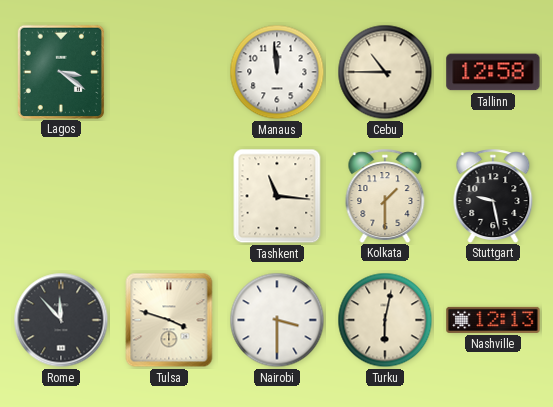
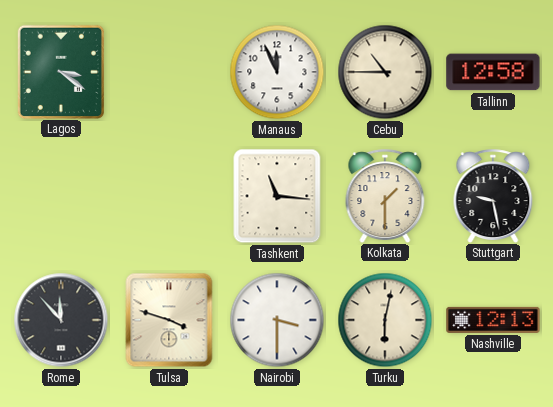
Manaus: 11:59 -> 11:56
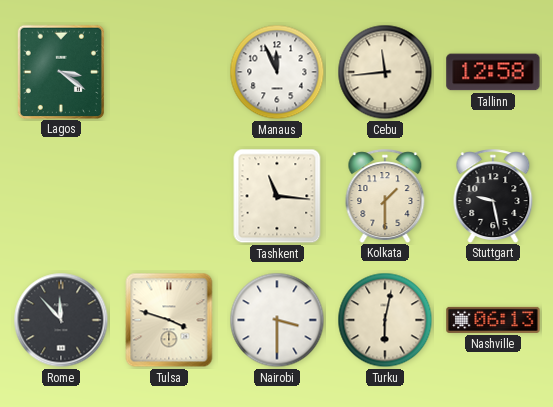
Cebu: 10:45 -> 11:44
Nashville: 12:13 -> 06:13
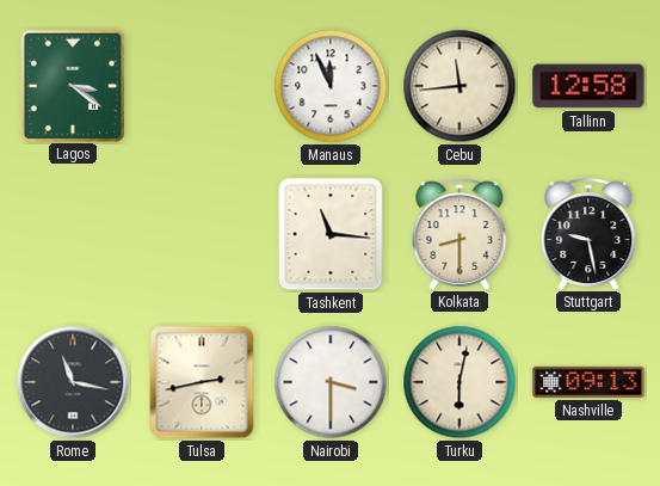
Kolkata: 1:30 -> 8:30
Rome: 11:53 -> 11:17
Tulsa: 3:48 -> 2:43
Nashville: 06:13 -> 09:13
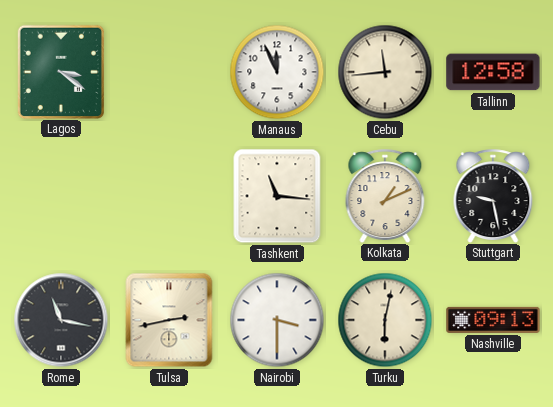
Kolkata: 8:30 -> 1:11
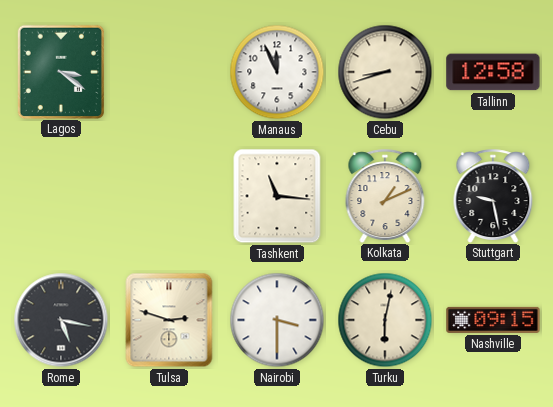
Cebu: 11:44 -> 8:42
Rome: 11:17 -> 5:17
Tulsa: 2:43 -> 2:48
Nashville: 09:13 -> 09:15
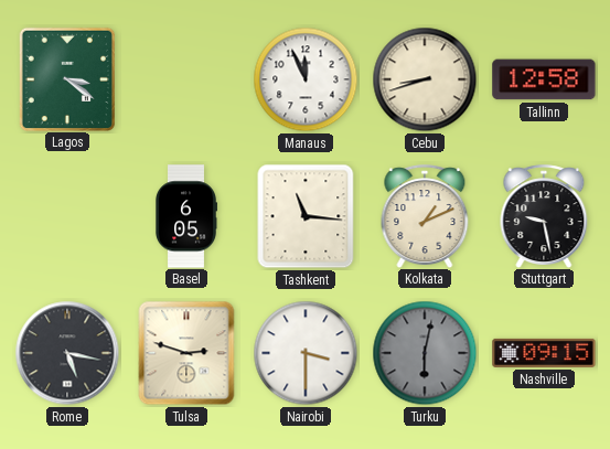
Basel: none -> 6:05
Turku dial: cream -> grey
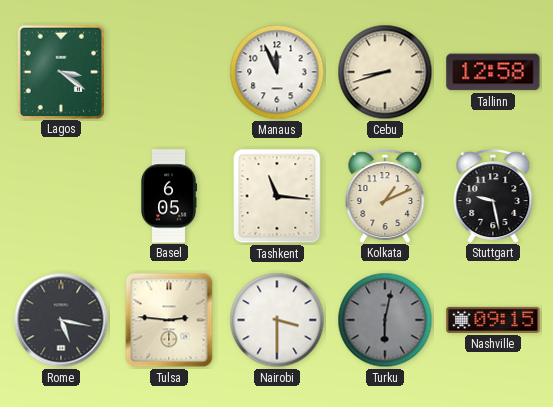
Tulsa: 2:48 -> 2:46
